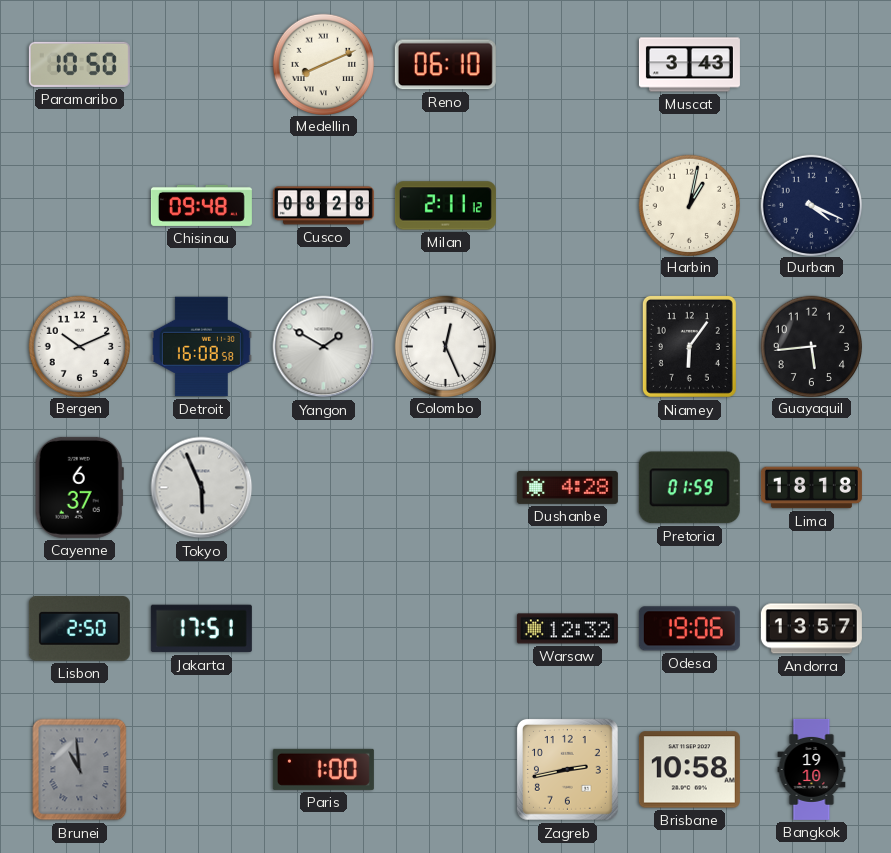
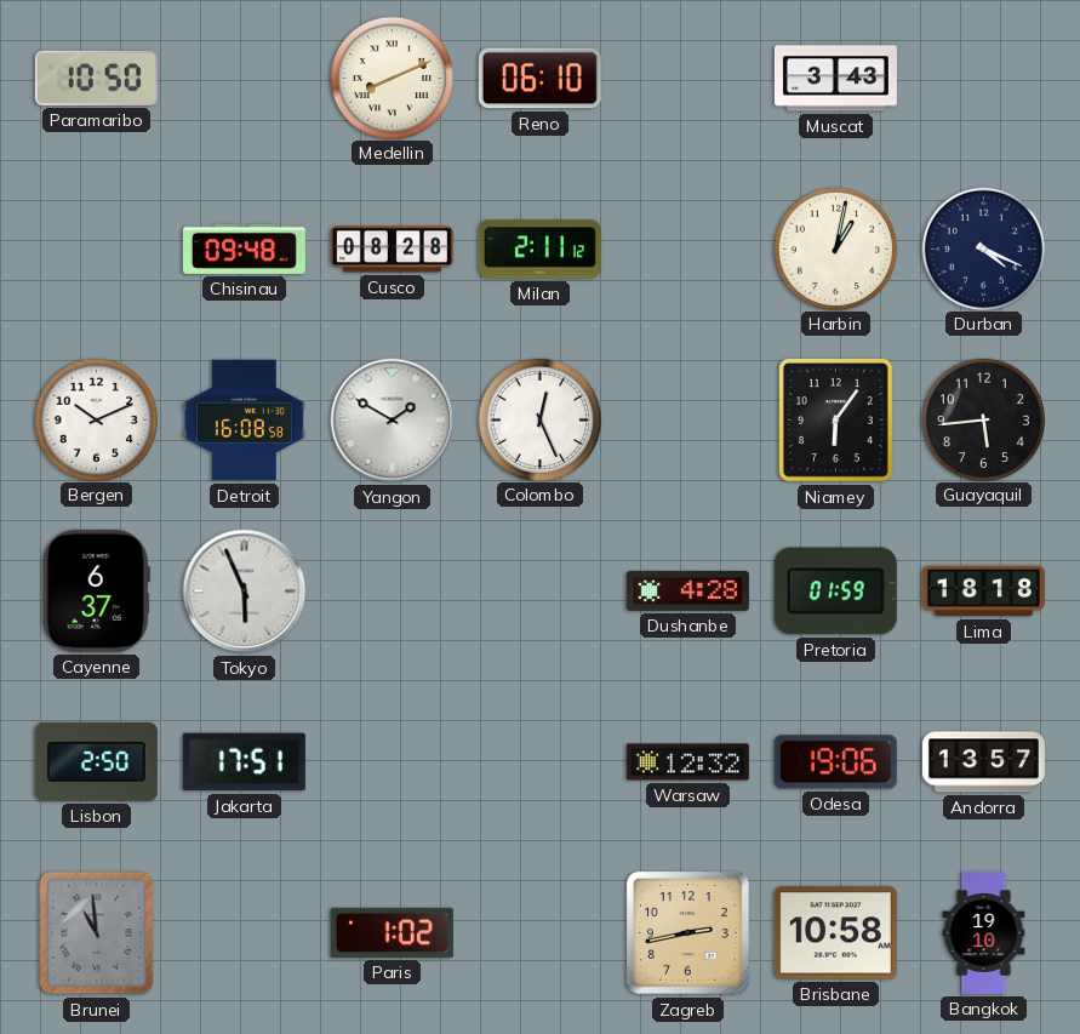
Paris: 1:00 -> 1:02
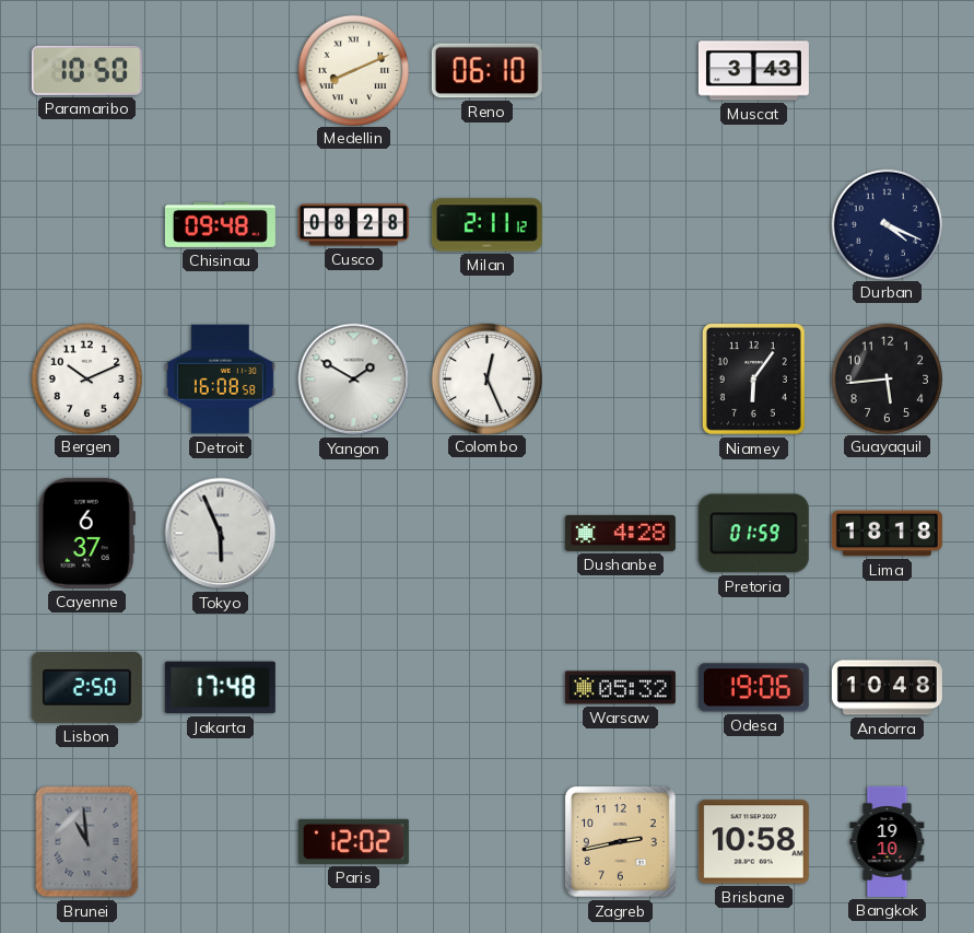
Harbin: 1:02 -> none
Jakarta: 17:51 -> 17:48
Warsaw: 12:32 -> 05:32
Andorra: 13:57 -> 10:48
Paris: 1:02 -> 12:02
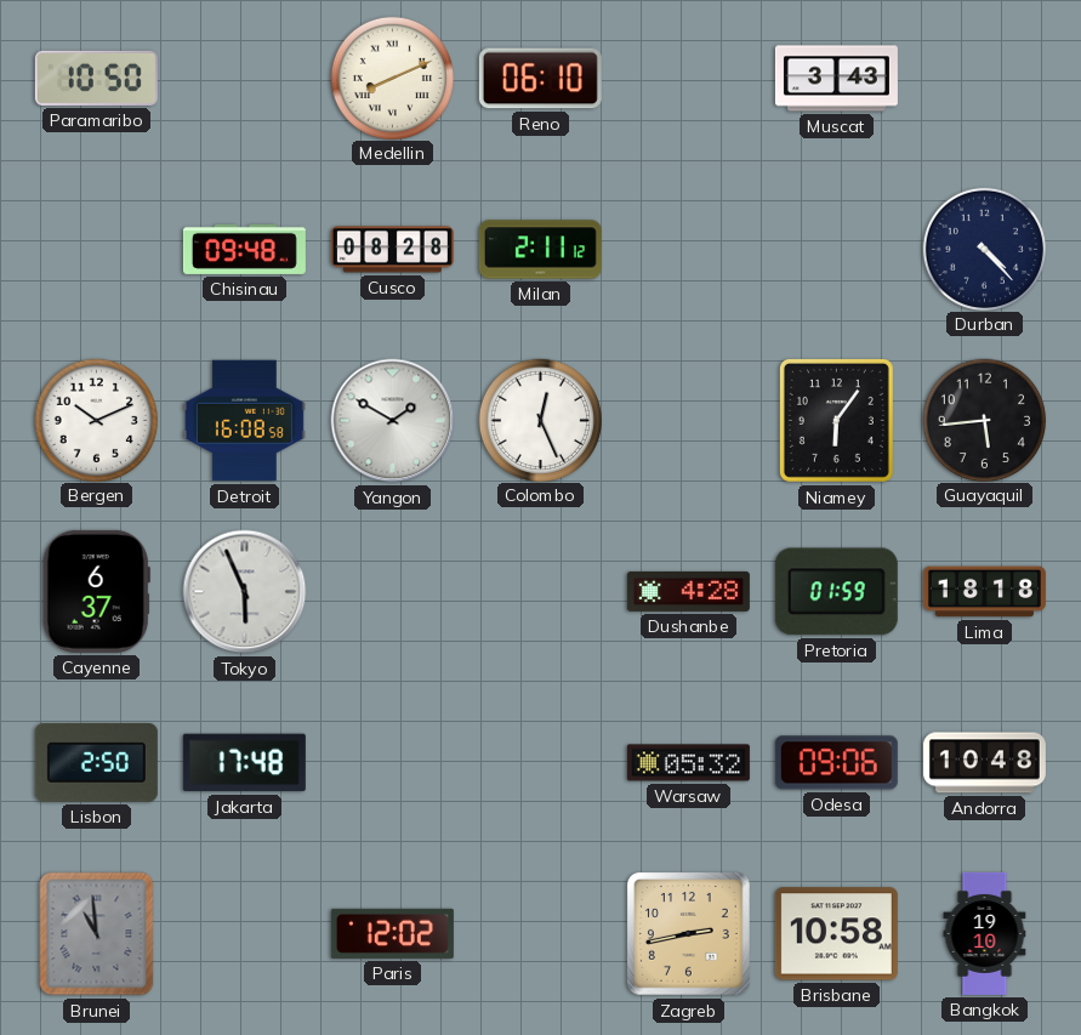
Durban: 4:19 -> 4:23
Odesa: 19:06 -> 09:06
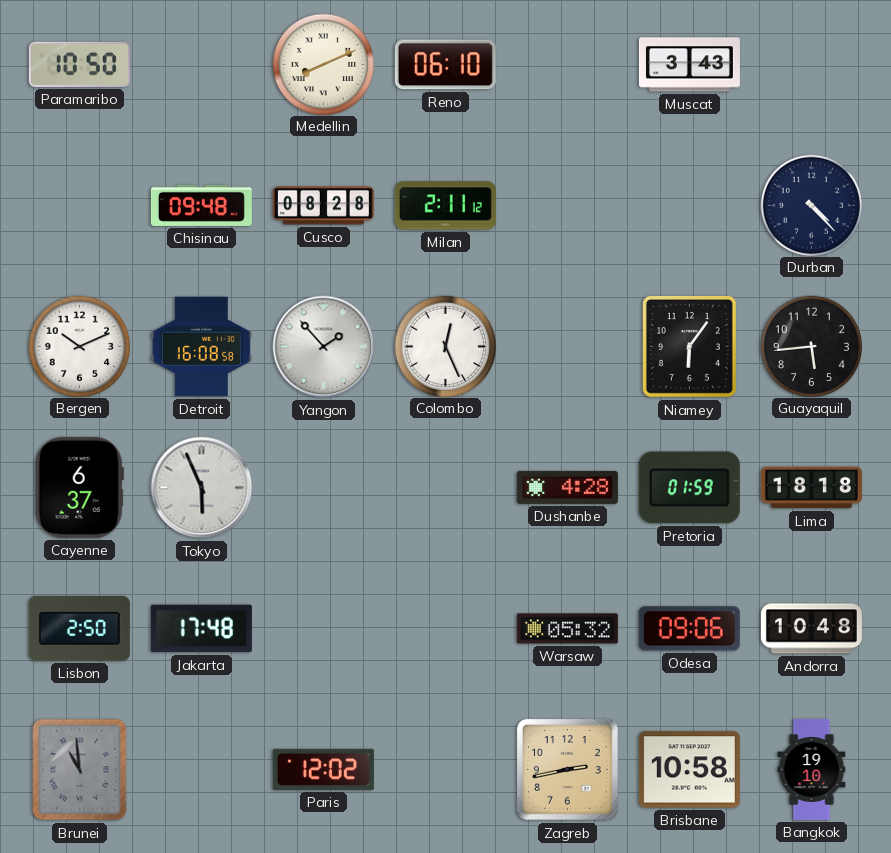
Yangon: 1:50 -> 1:53
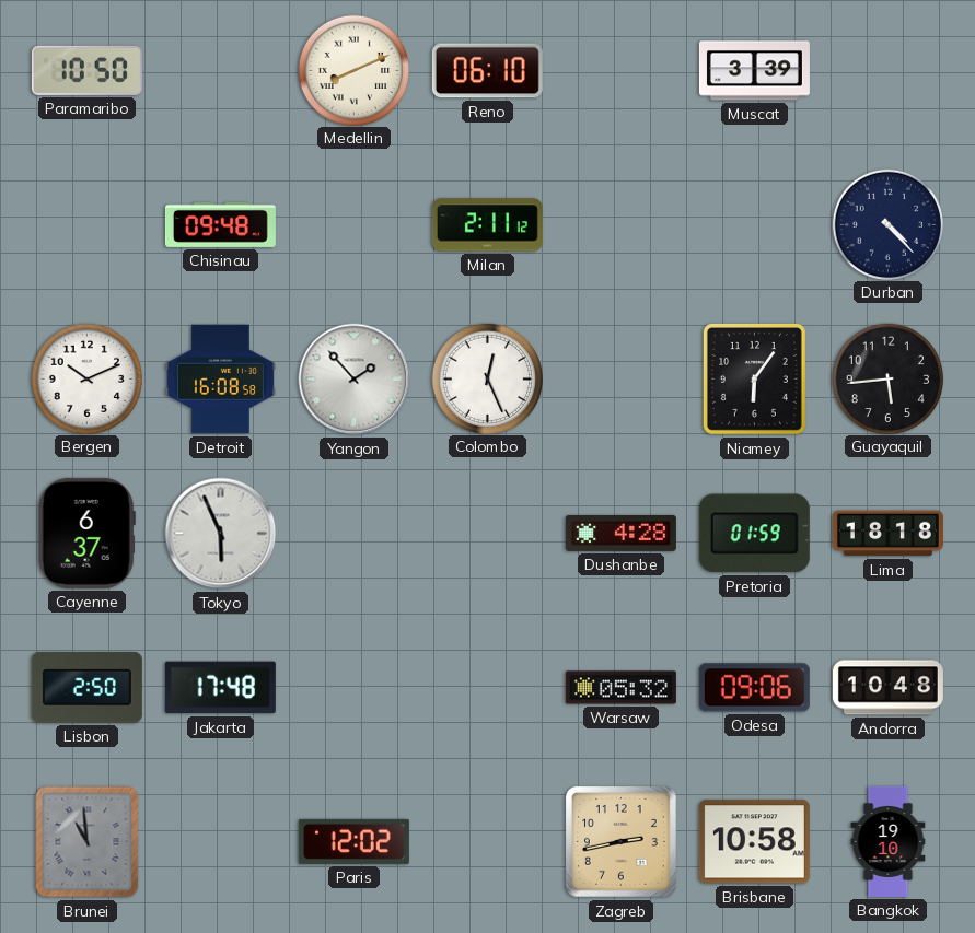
Muscat: 3:43 -> 3:39
Cusco: 08:28 -> none
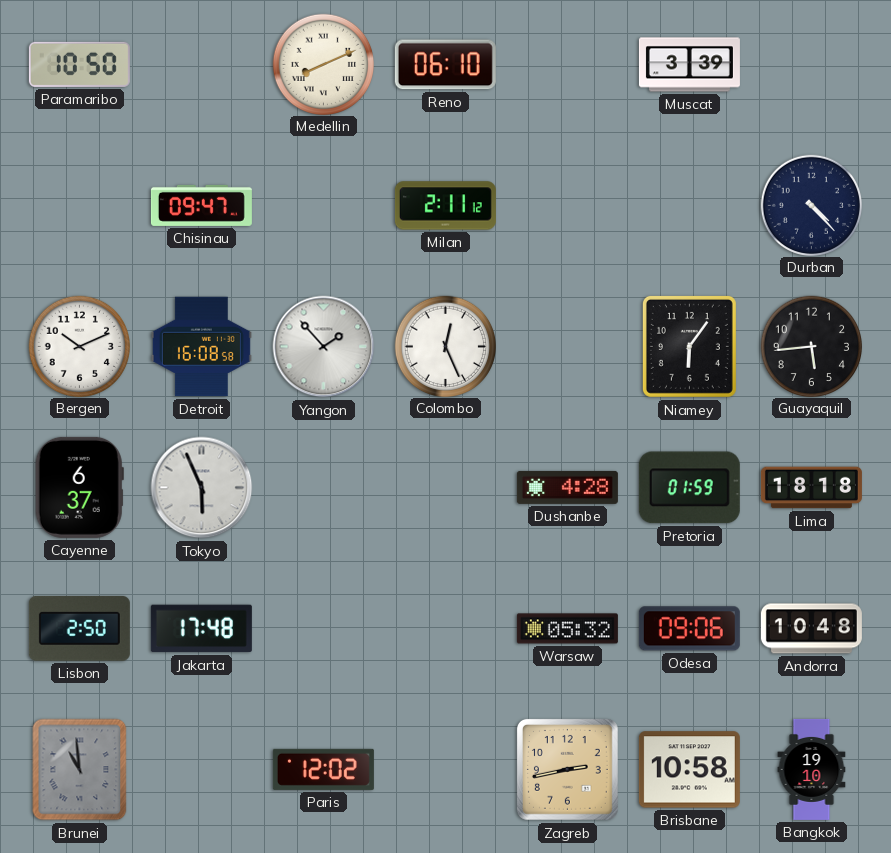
Chisinau: 09:48 -> 09:47
